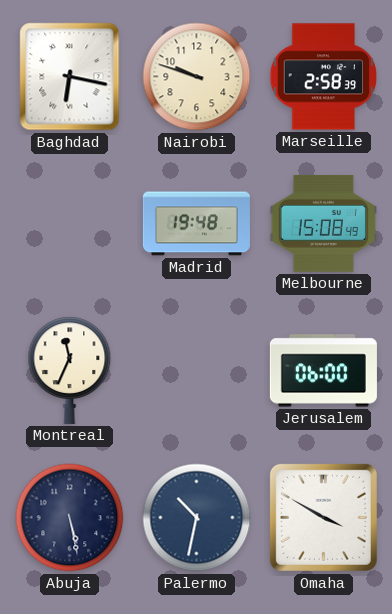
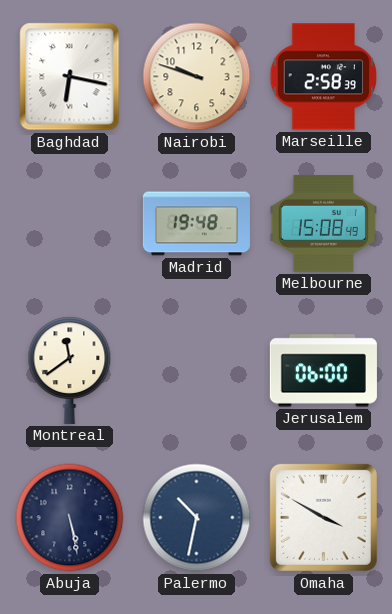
Montreal: 11:34 -> 11:39
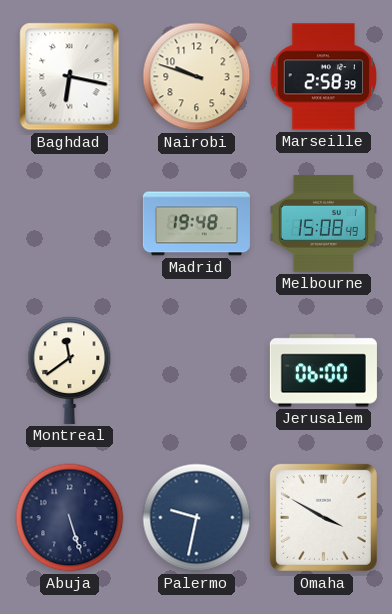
Abuja: 5:28 -> 5:27
Palermo: 10:32 -> 9:32
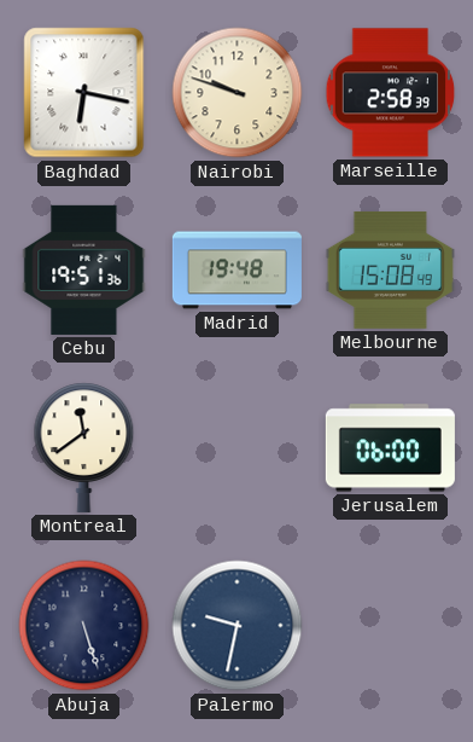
Cebu: none -> 19:51
Omaha: 3:50 -> none
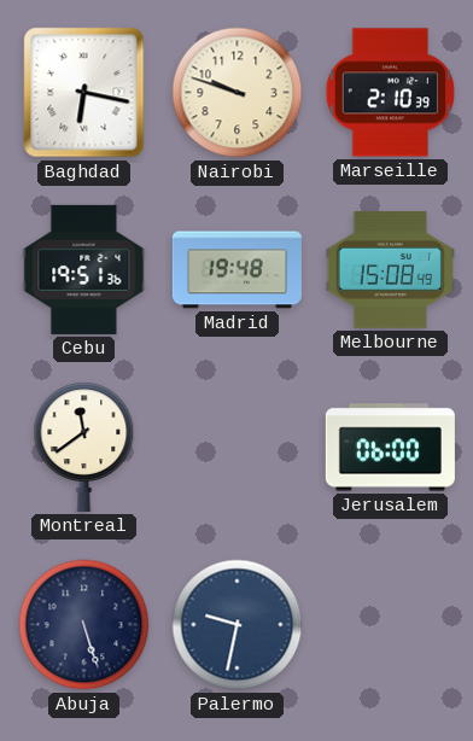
Marseille: 2:58 -> 2:10
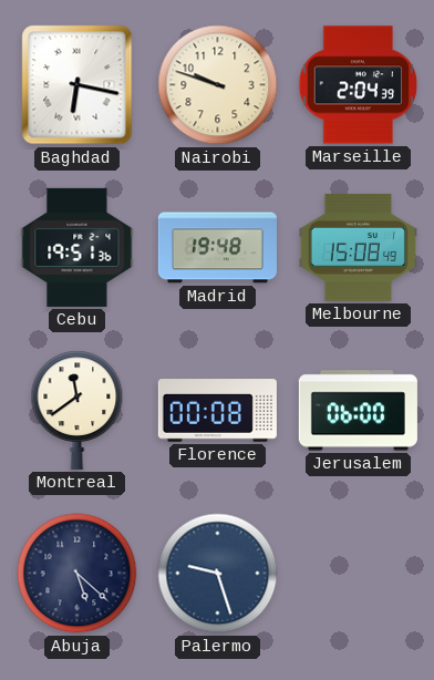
Marseille: 2:10 -> 2:04
Florence: none -> 00:08
Abuja: 5:27 -> 5:22
Palermo: 9:32 -> 9:27
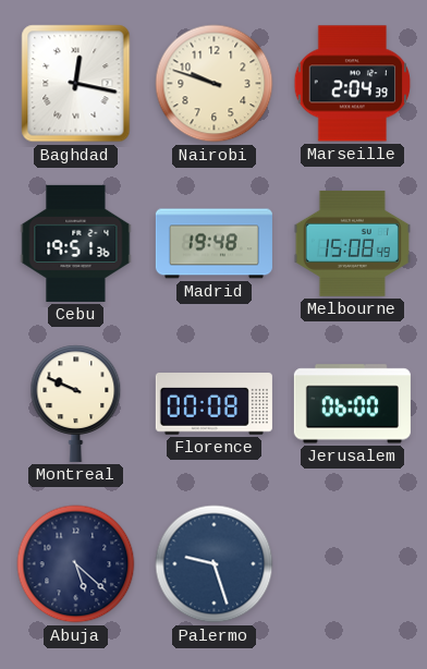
Baghdad: 6:17 -> 12:17
Montreal: 11:39 -> 9:49
